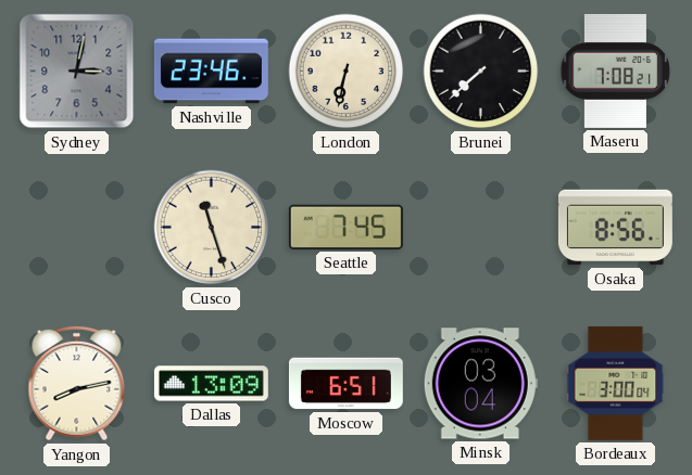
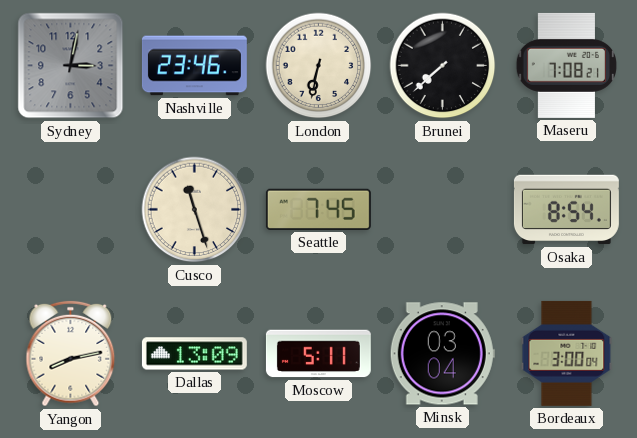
Osaka: 8:56 -> 8:54
Moscow: 6:51 -> 5:11
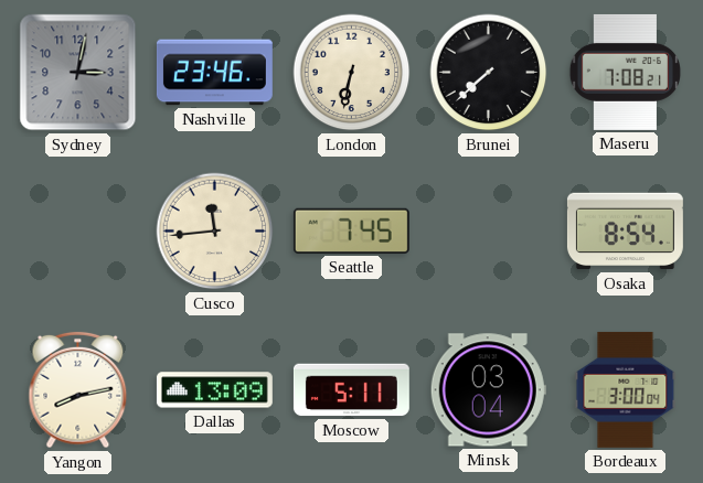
Cusco: 11:27 -> 11:44
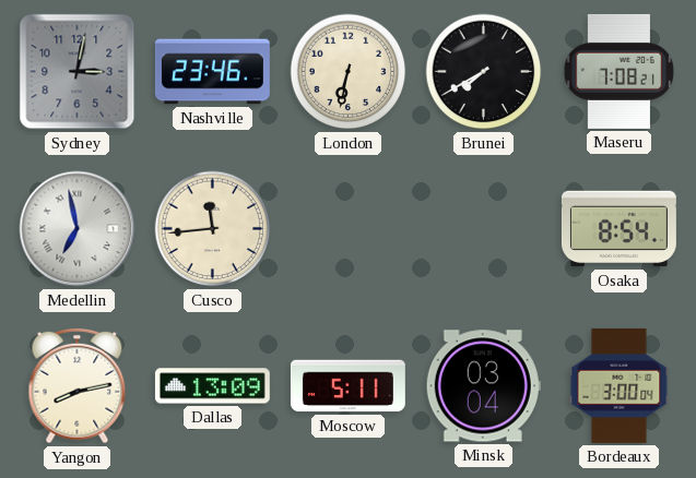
Brunei: 7:38 -> 7:40
Medellin: none -> 6:58
Seattle: 7:45 -> none
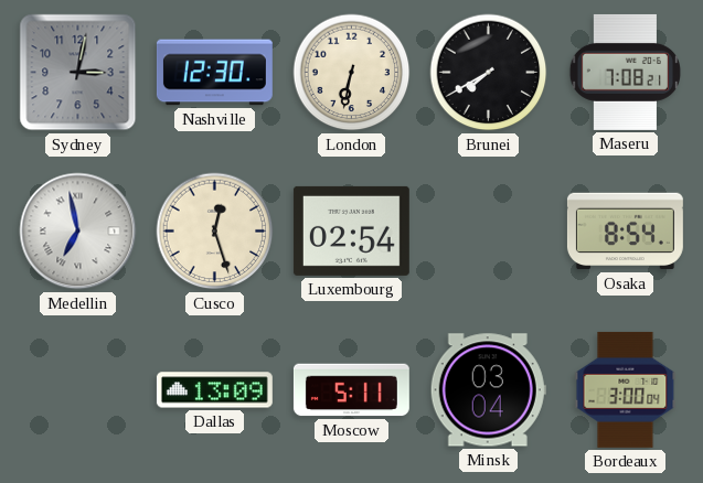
Nashville: 23:46 -> 12:30
Cusco: 11:44 -> 12:27
Luxembourg: none -> 02:54
Yangon: 8:13 -> none
